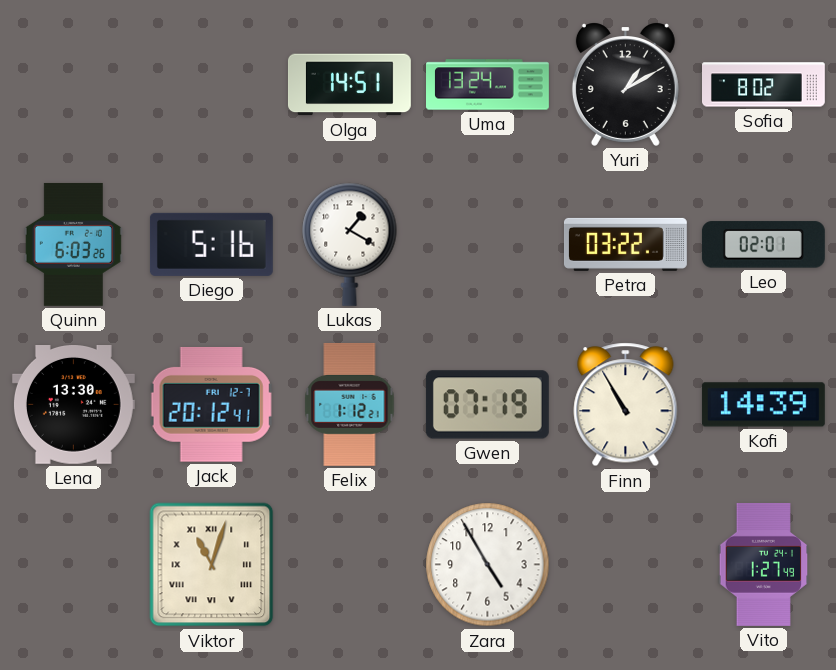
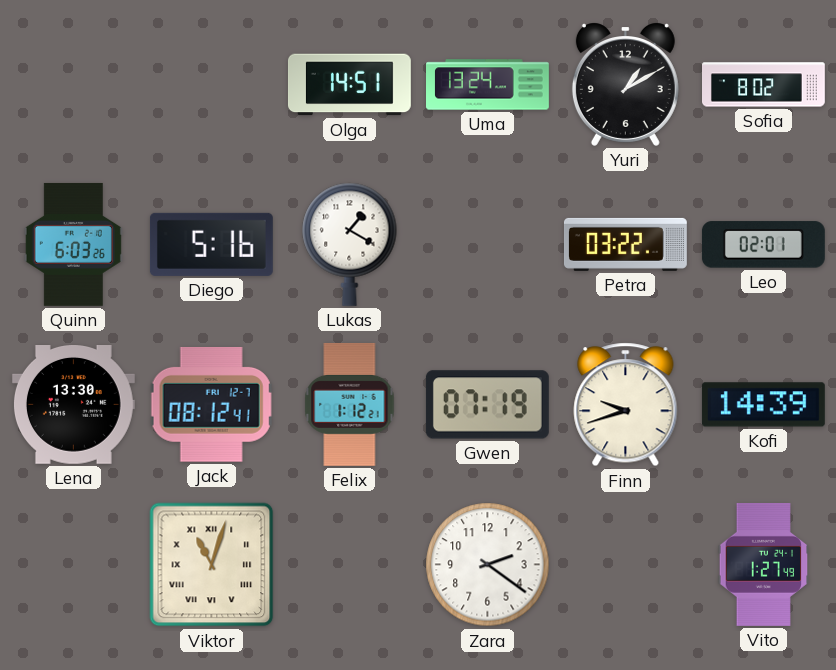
Jack: 20:12 -> 08:12
Finn: 10:55 -> 9:42
Zara: 4:55 -> 2:21
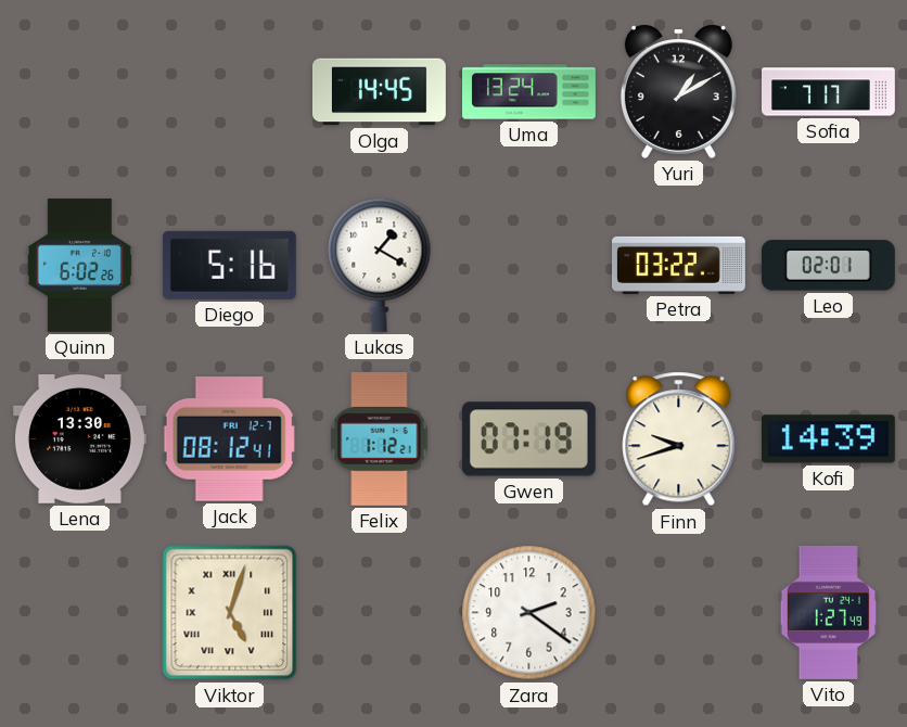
Olga: 14:51 -> 14:45
Sofia: 8:02 -> 7:17
Quinn: 6:03 -> 6:02
Viktor: 11:03 -> 5:03
